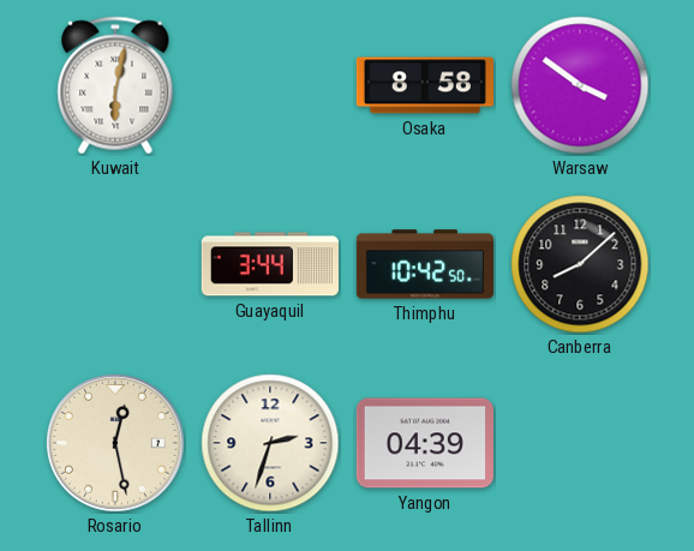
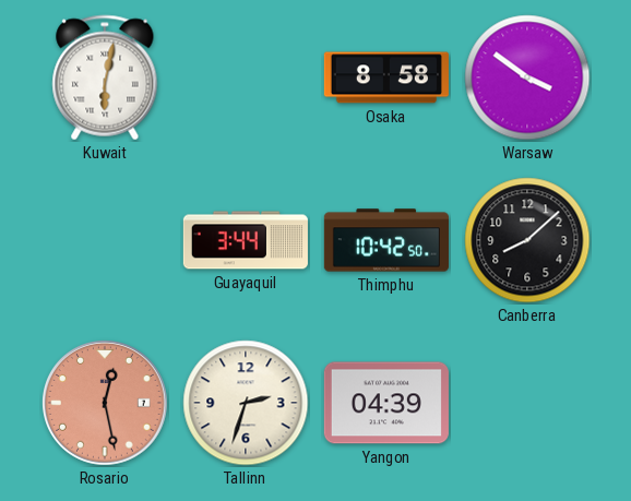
Rosario dial: cream -> salmon
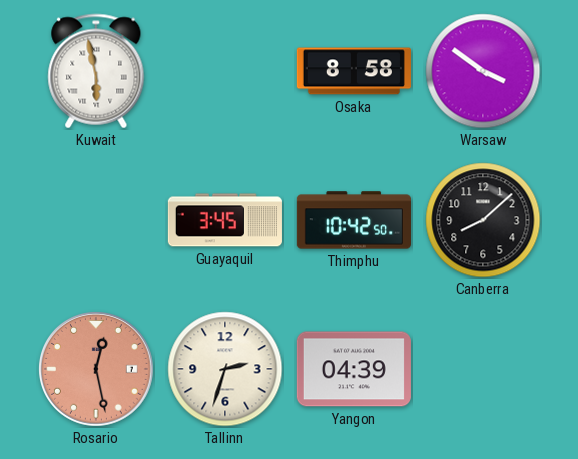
Kuwait: 6:02 -> 5:58
Guayaquil: 3:44 -> 3:45
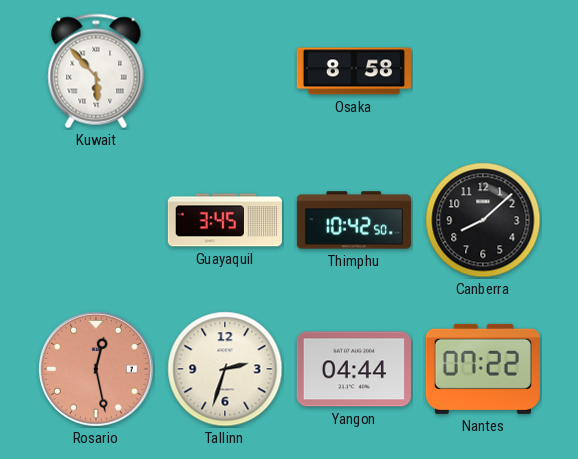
Kuwait: 5:58 -> 5:53
Warsaw: 3:51 -> none
Yangon: 04:39 -> 04:44
Nantes: none -> 07:22
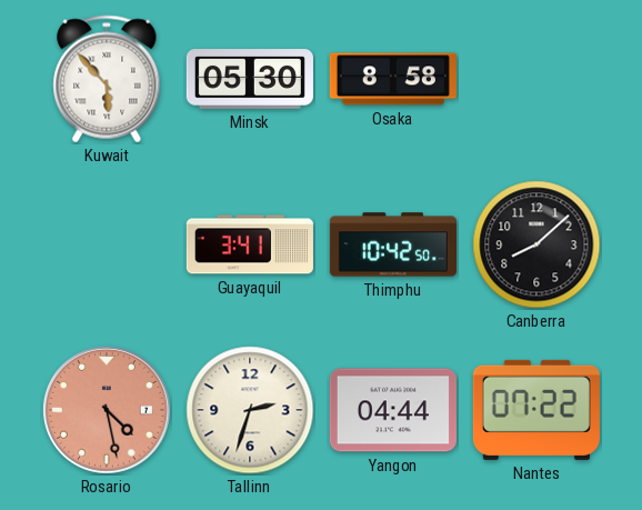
Minsk: none -> 05:30
Guayaquil: 3:45 -> 3:41
Rosario: 12:28 -> 4:28
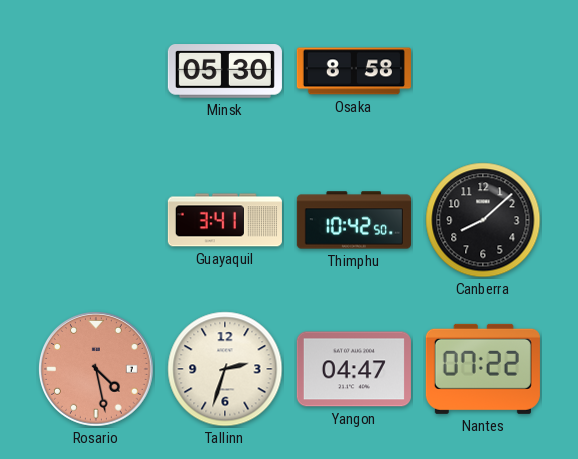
Kuwait: 5:53 -> none
Yangon: 04:44 -> 04:47
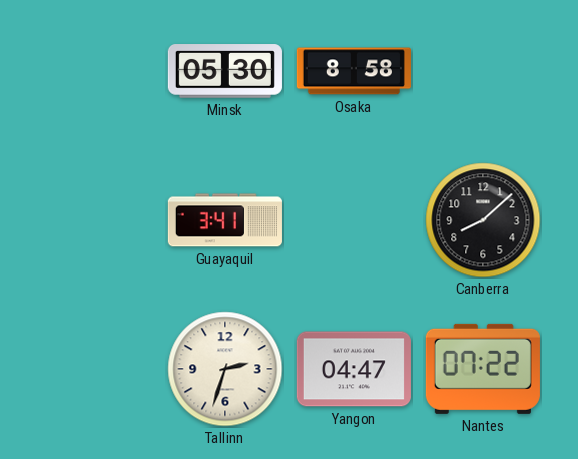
Thimphu: 10:42 -> none
Rosario: 4:28 -> none
